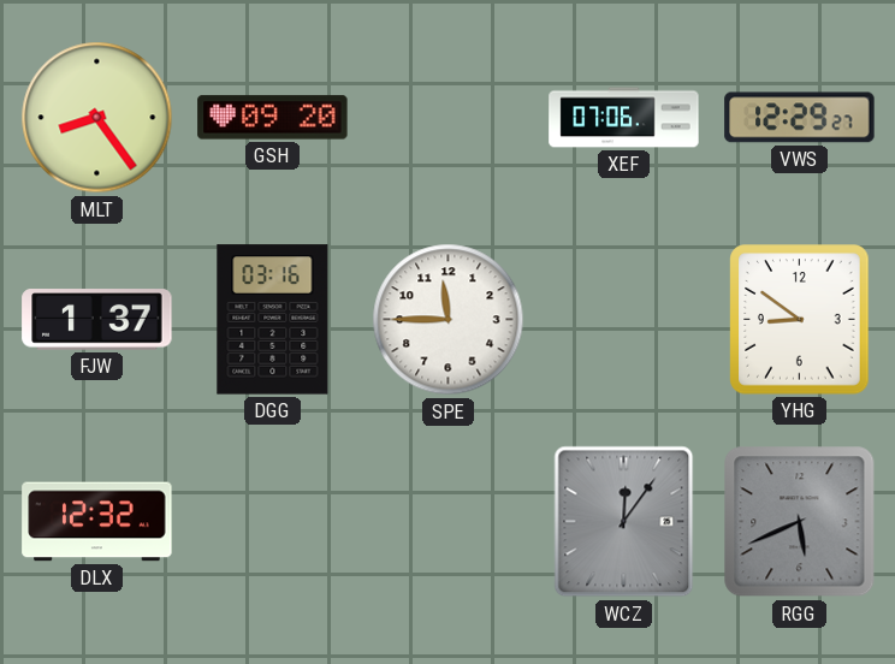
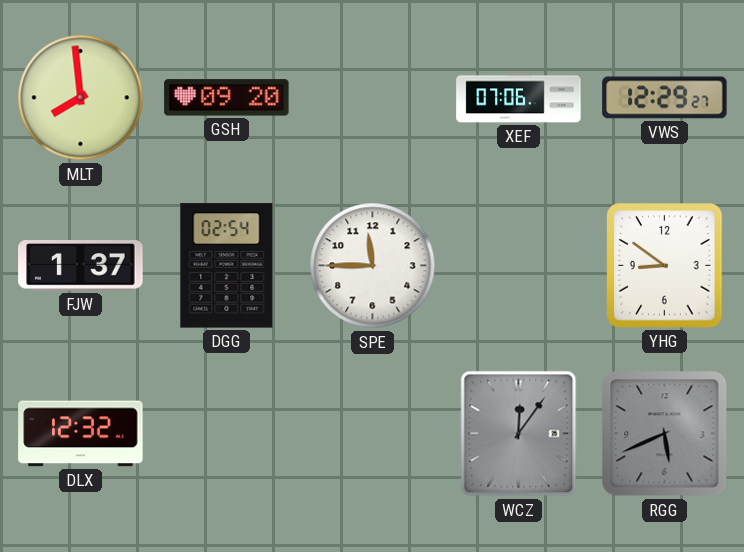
MLT: 8:24 -> 7:59
DGG: 03:16 -> 02:54
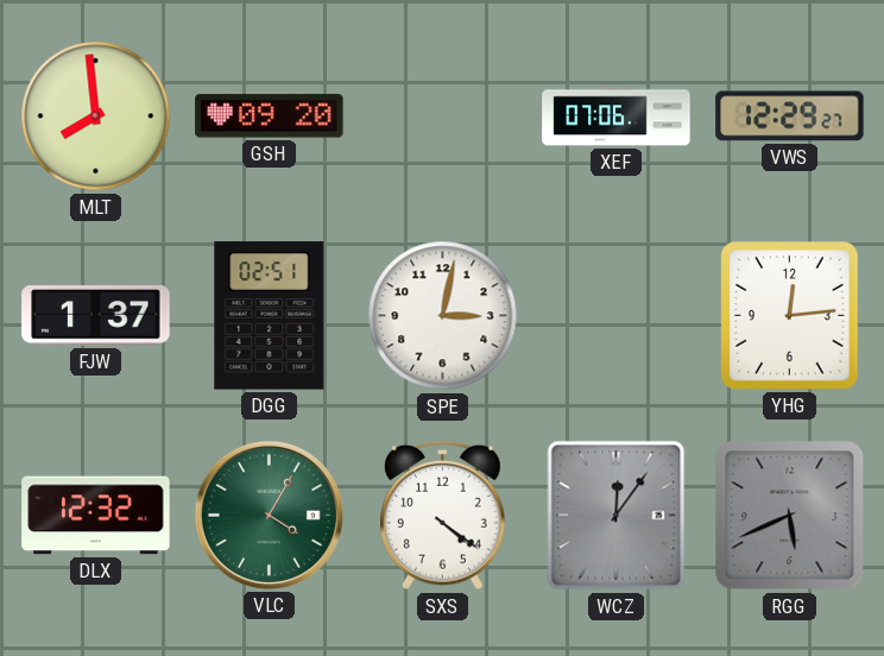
DGG: 02:54 -> 02:51
SPE: 11:45 -> 3:02
YHG: 8:51 -> 12:14
VLC: none -> 4:05
SXS: none -> 4:21
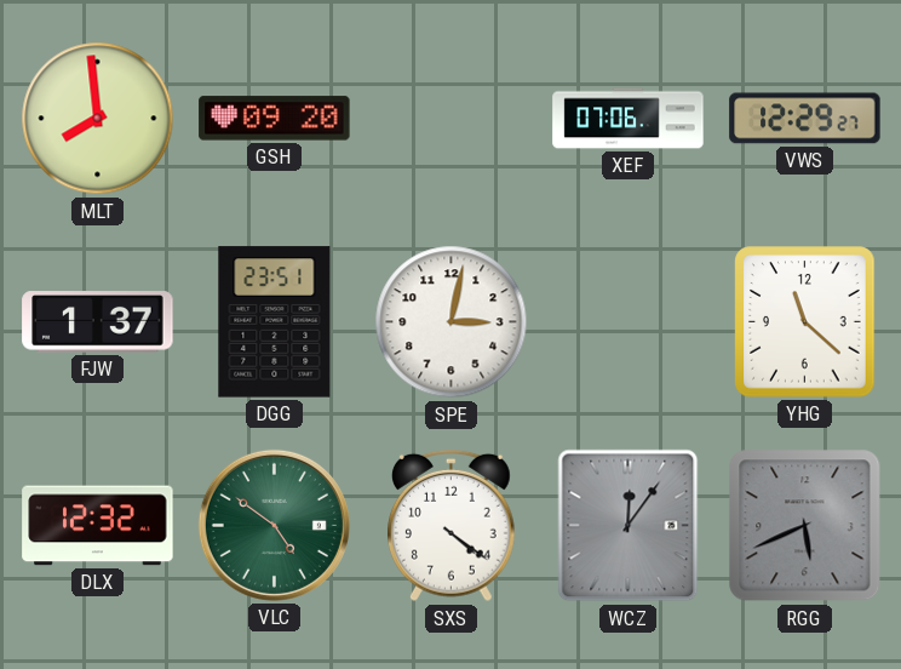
DGG: 02:51 -> 23:51
YHG: 12:14 -> 11:22
VLC: 4:05 -> 4:51
